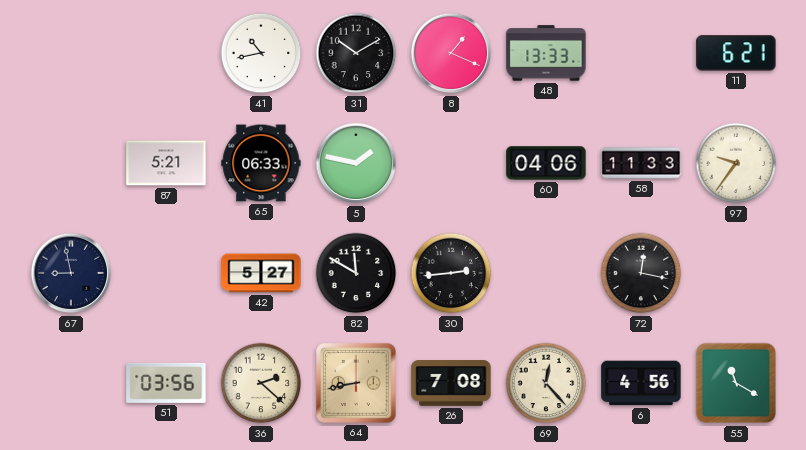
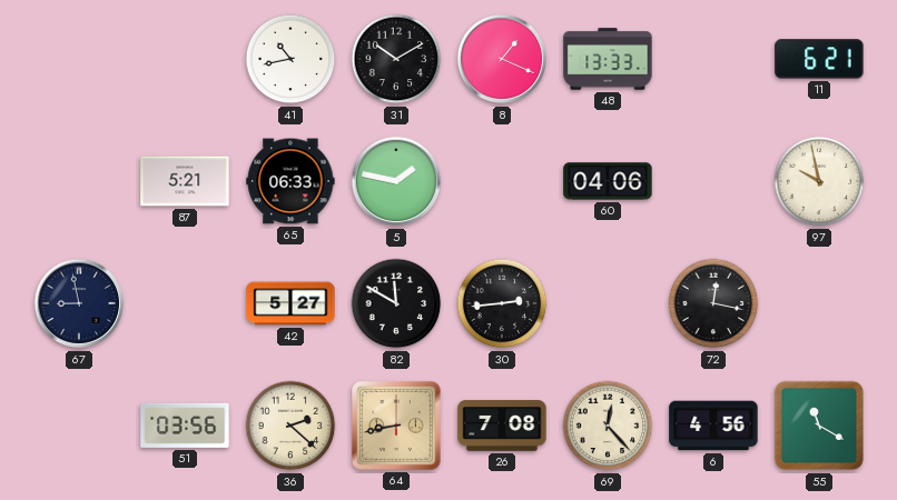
58: 11:33 -> none
97: 9:36 -> 9:58
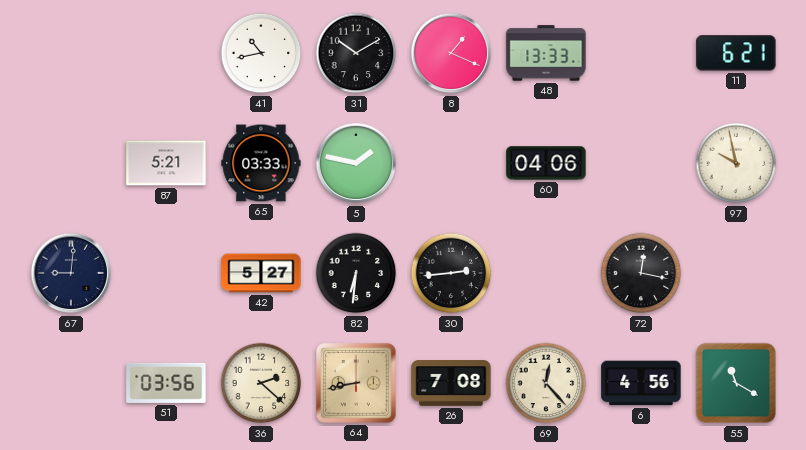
65: 06:33 -> 03:33
67: 8:58 -> 9:01
82: 11:50 -> 6:31
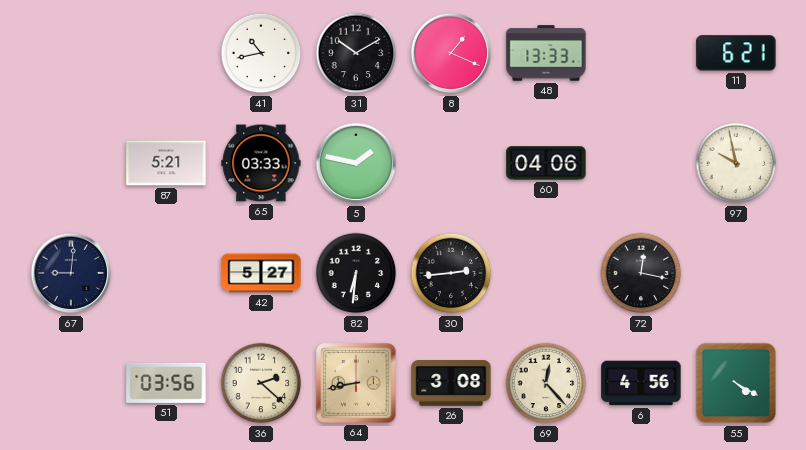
26: 7:08 -> 3:08
55: 11:20 -> 4:20
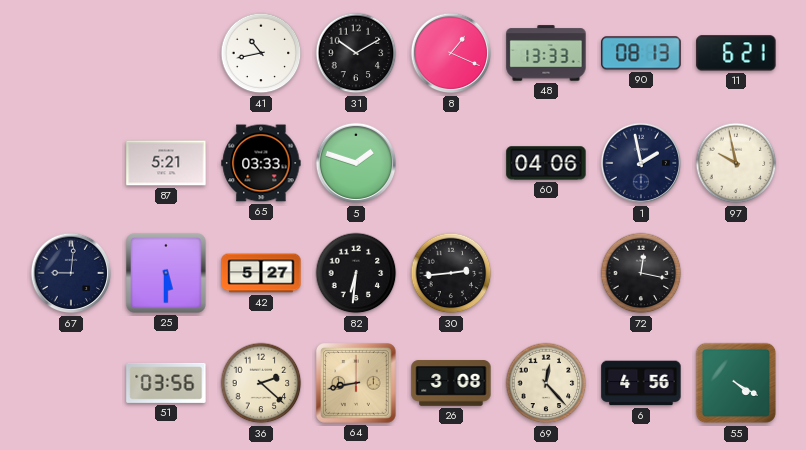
90: none -> 08:13
5: 1:47 -> 1:48
1: none -> 1:58
25: none -> 5:30
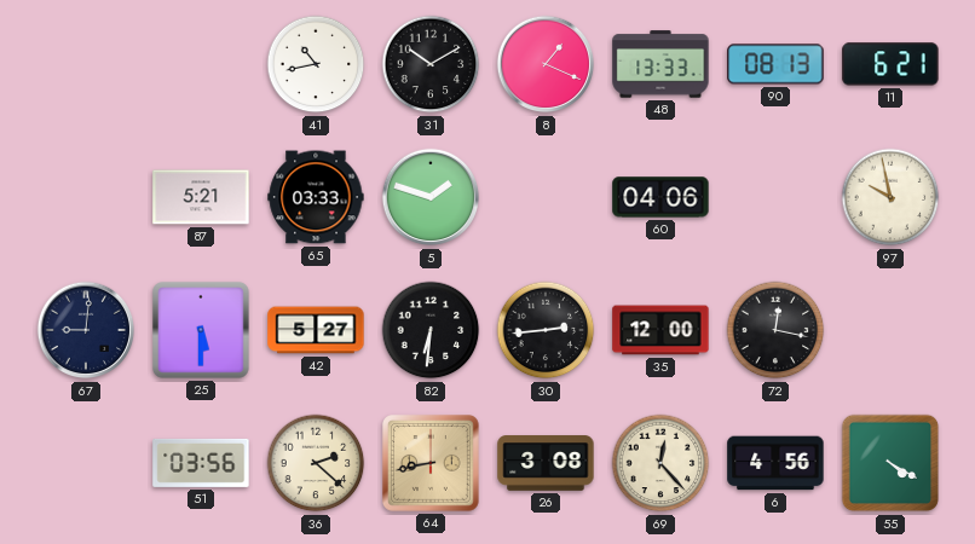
1: 1:58 -> none
35: none -> 12:00
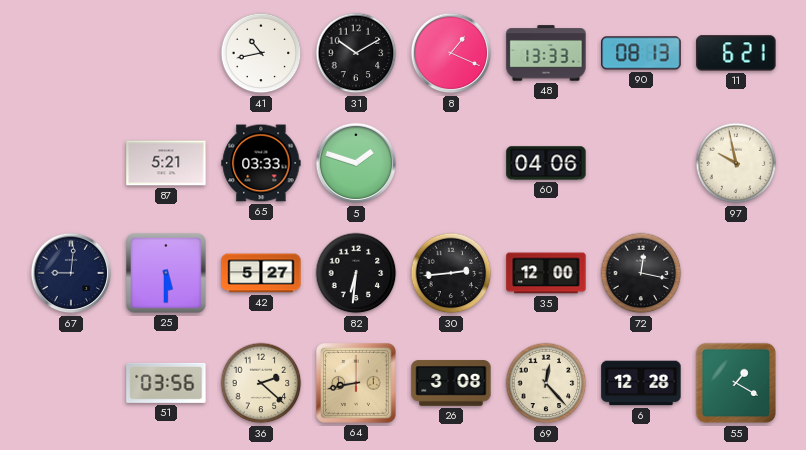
6: 4:56 -> 12:28
55: 4:20 -> 1:20
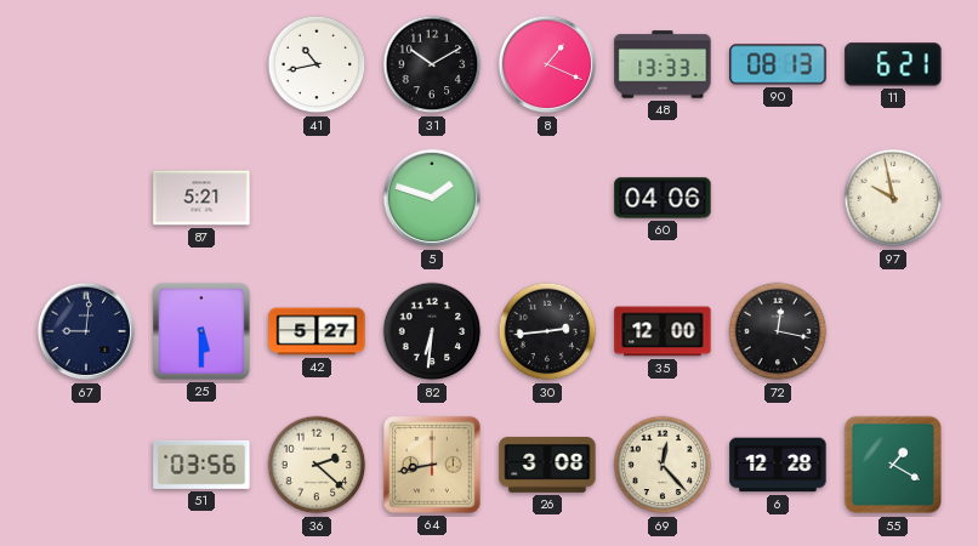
65: 03:33 -> none
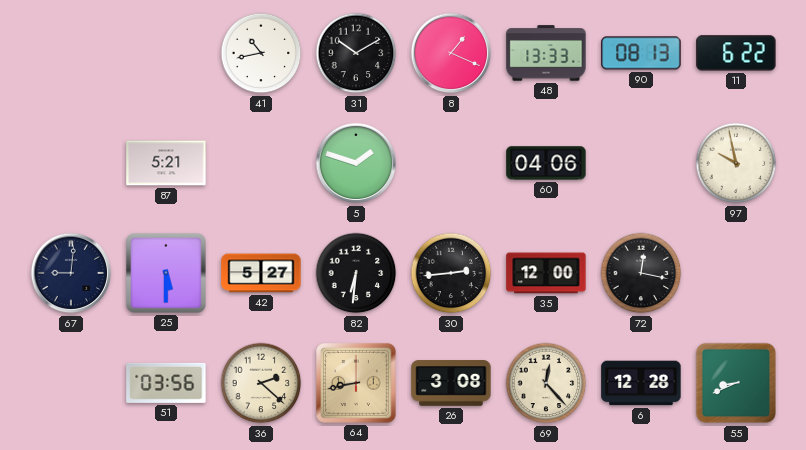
11: 6:21 -> 6:22
55: 1:20 -> 8:41
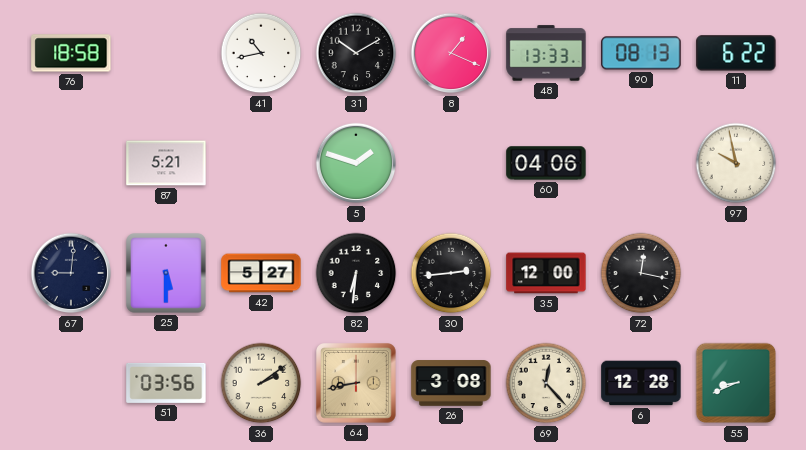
76: none -> 18:58
36: 2:22 -> 2:09
